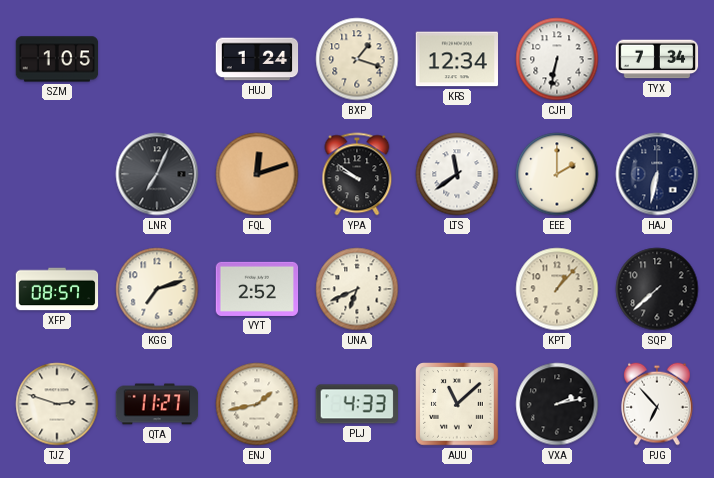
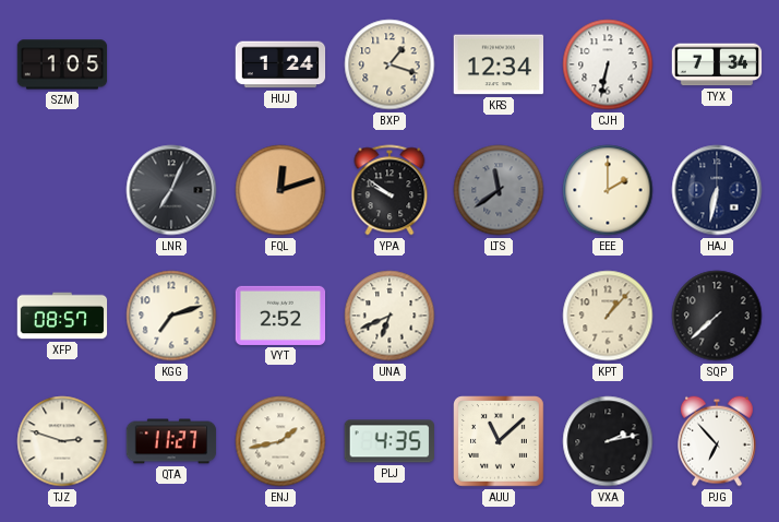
LTS dial: white -> grey
PLJ: 4:33 -> 4:35
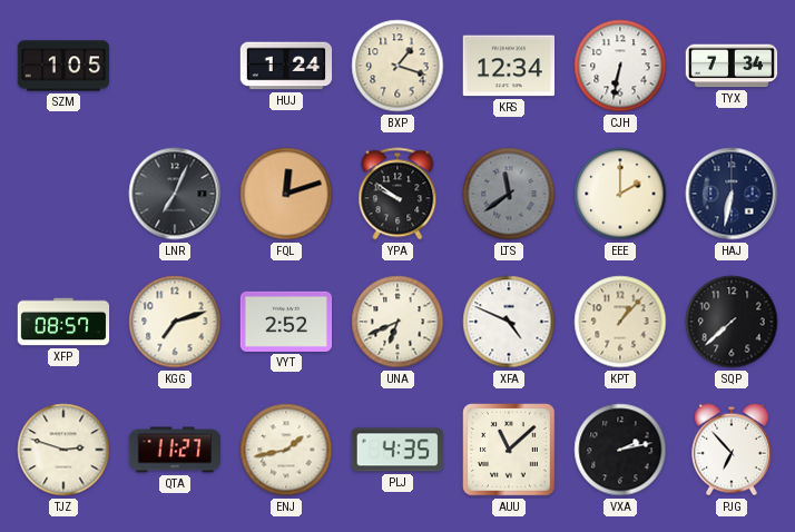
XFA: none -> 4:49
